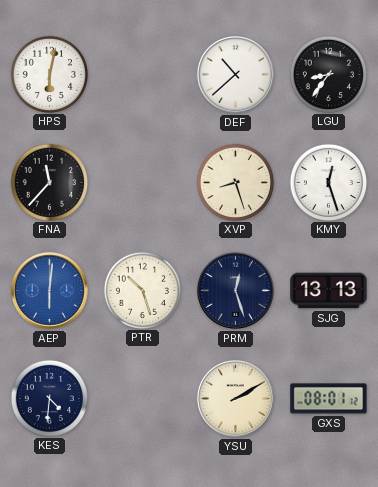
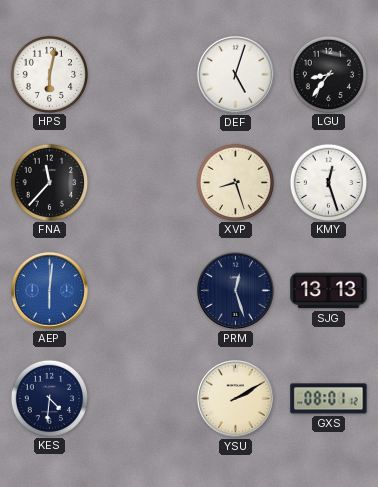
DEF: 10:38 -> 5:03
PTR: 10:27 -> none
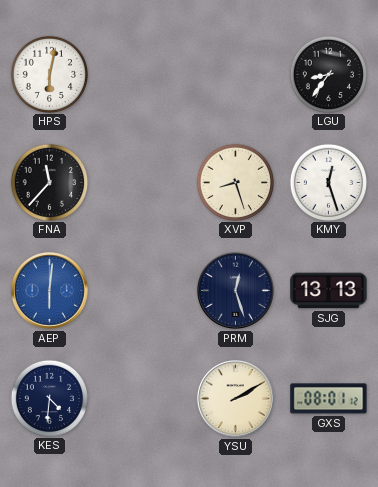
DEF: 5:03 -> none
